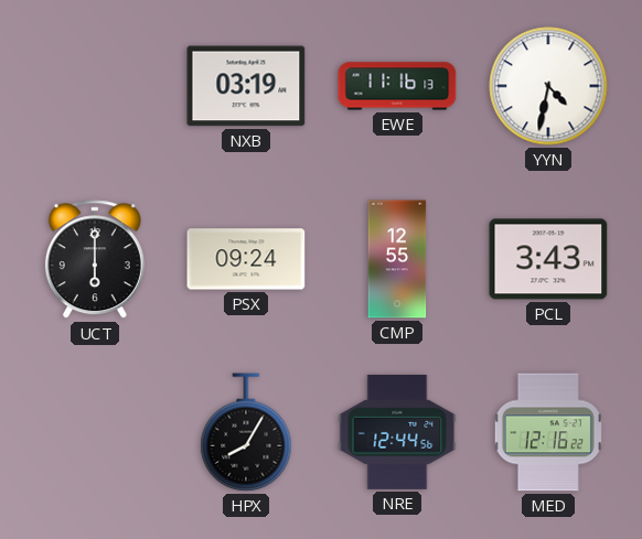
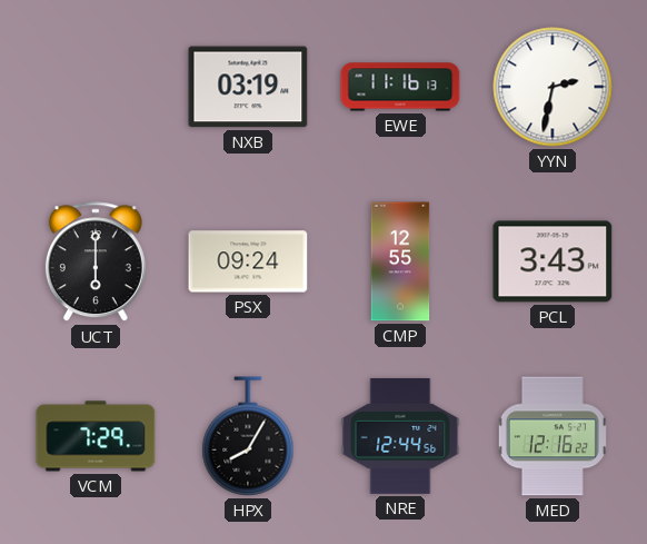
YYN: 4:32 -> 2:32
VCM: none -> 7:29
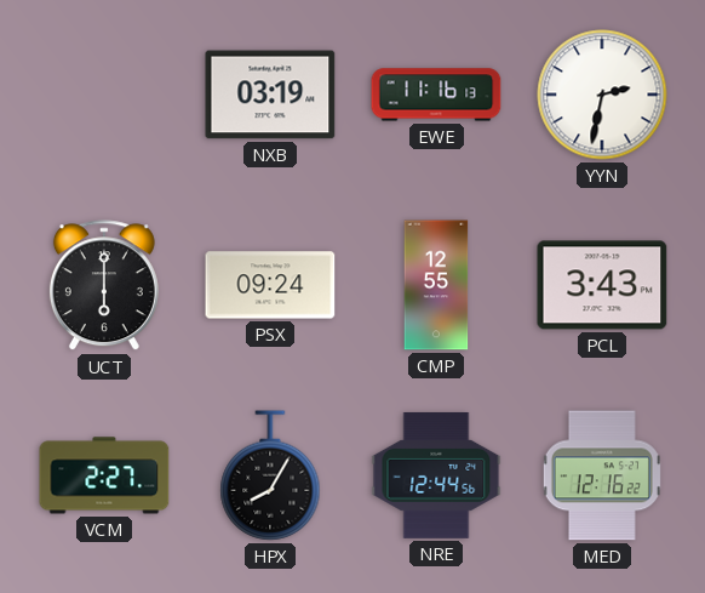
VCM: 7:29 -> 2:27
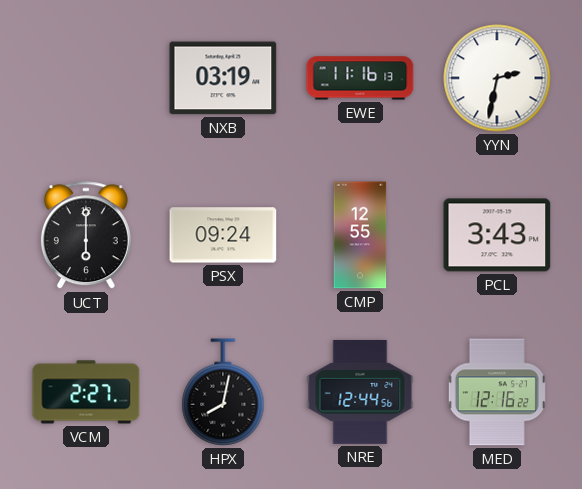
HPX: 8:05 -> 8:02
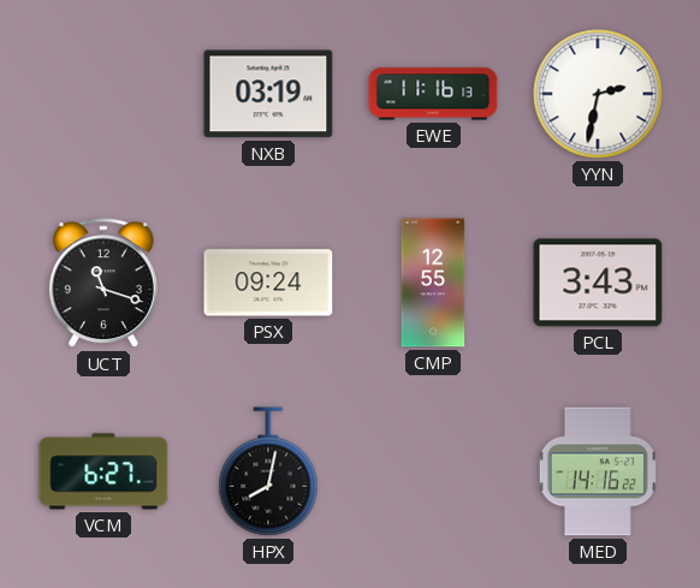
UCT: 6:00 -> 11:18
VCM: 2:27 -> 6:27
NRE: 12:44 -> none
MED: 12:16 -> 14:16
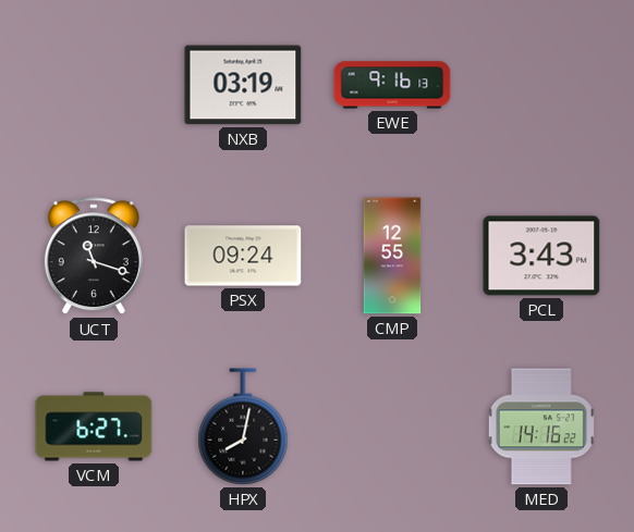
EWE: 11:16 -> 9:16
YYN: 2:32 -> none
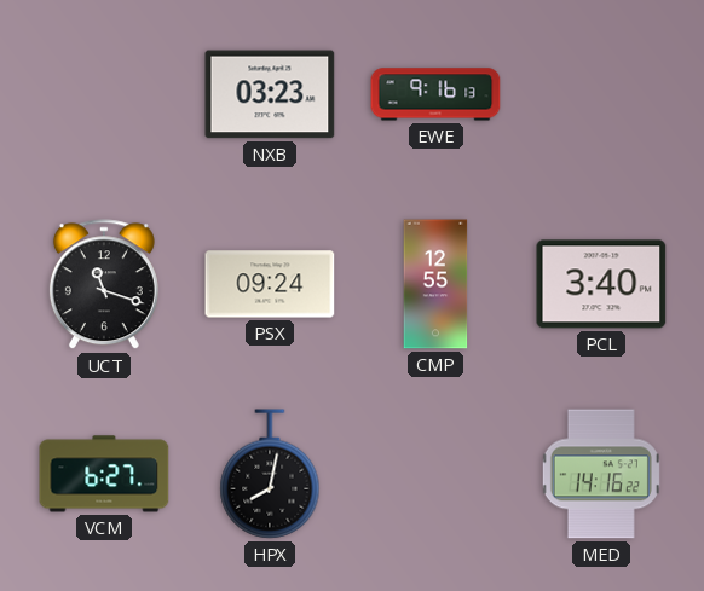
NXB: 03:19 -> 03:23
PCL: 3:43 -> 3:40
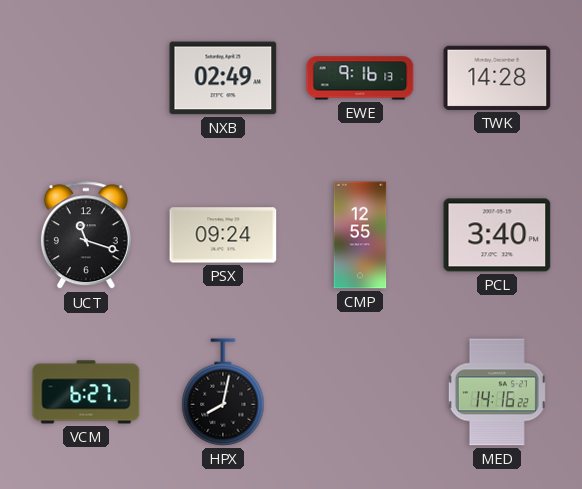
NXB: 03:23 -> 02:49
TWK: none -> 14:28
